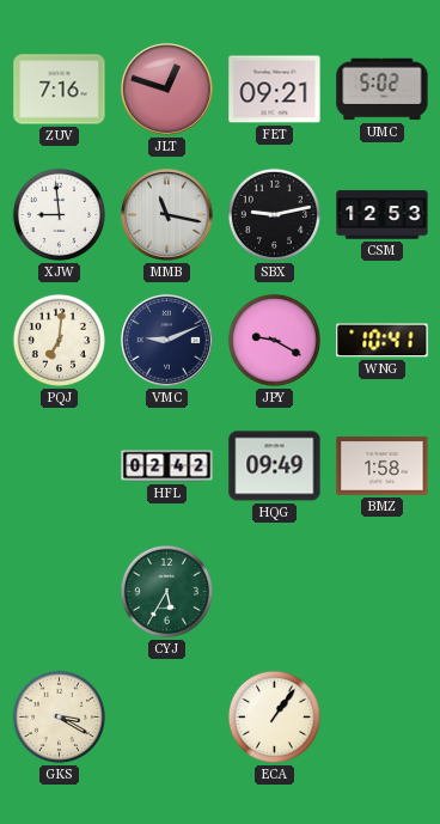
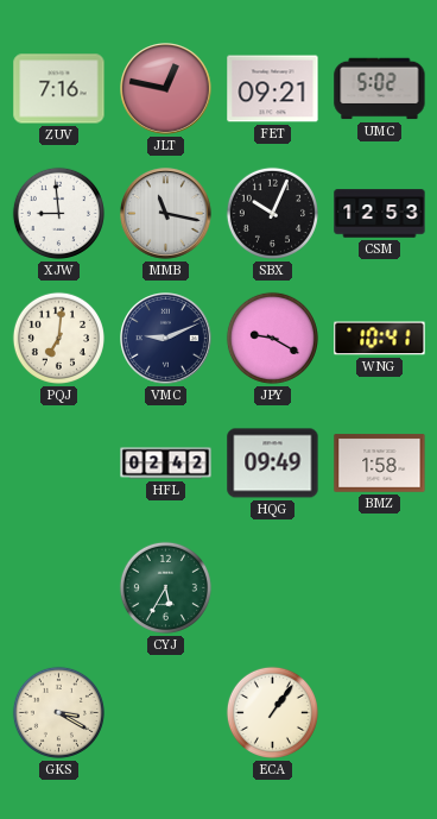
JLT: 12:48 -> 12:47
SBX: 9:13 -> 10:04
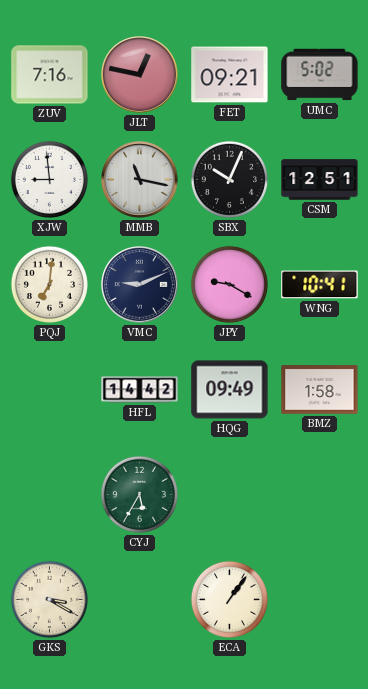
CSM: 12:53 -> 12:51
HFL: 02:42 -> 14:42
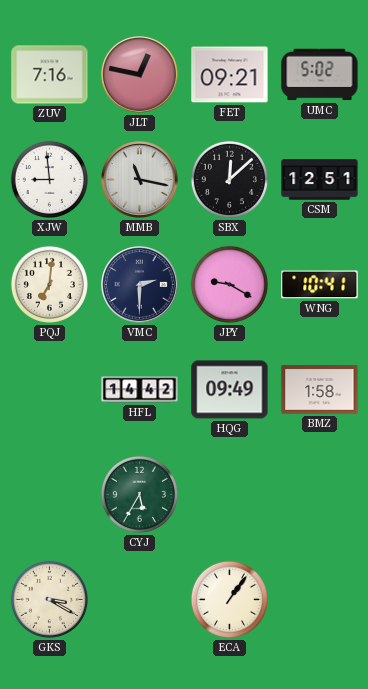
SBX: 10:04 -> 12:08
VMC: 9:11 -> 2:30
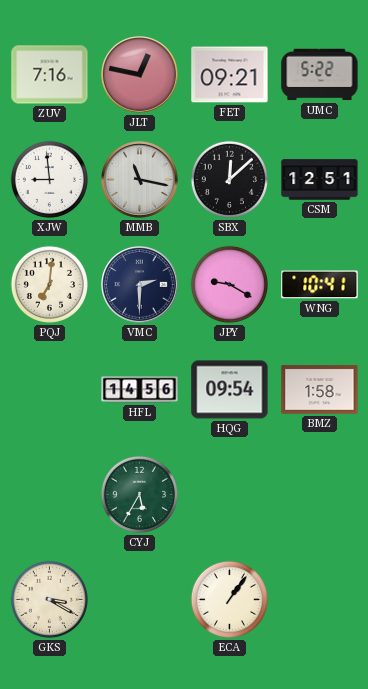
UMC: 5:02 -> 5:22
HFL: 14:42 -> 14:56
HQG: 09:49 -> 09:54
